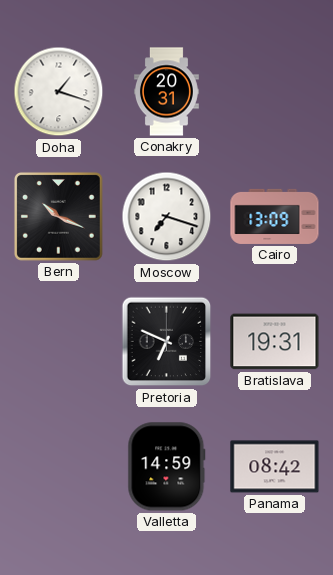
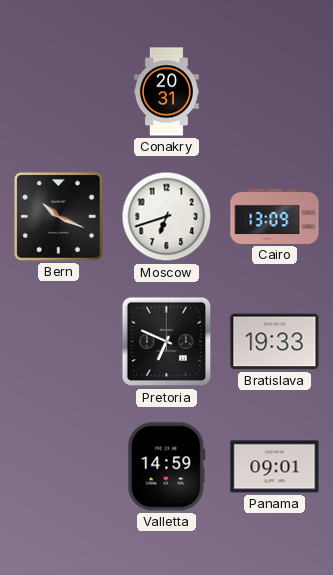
Doha: 1:18 -> none
Moscow: 7:18 -> 6:42
Bratislava: 19:31 -> 19:33
Panama: 08:42 -> 09:01
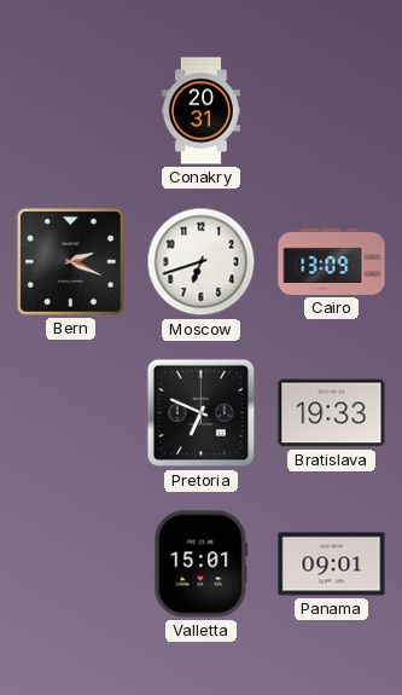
Bern: 10:19 -> 2:19
Valletta: 14:59 -> 15:01
